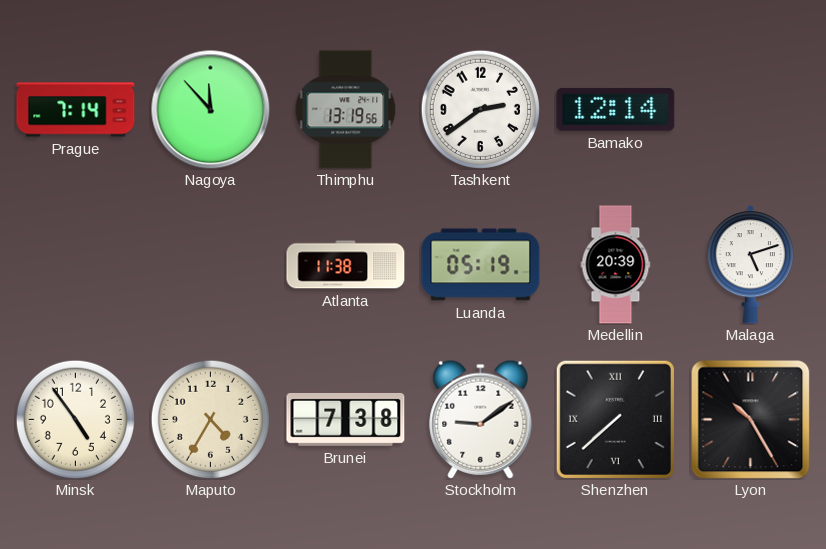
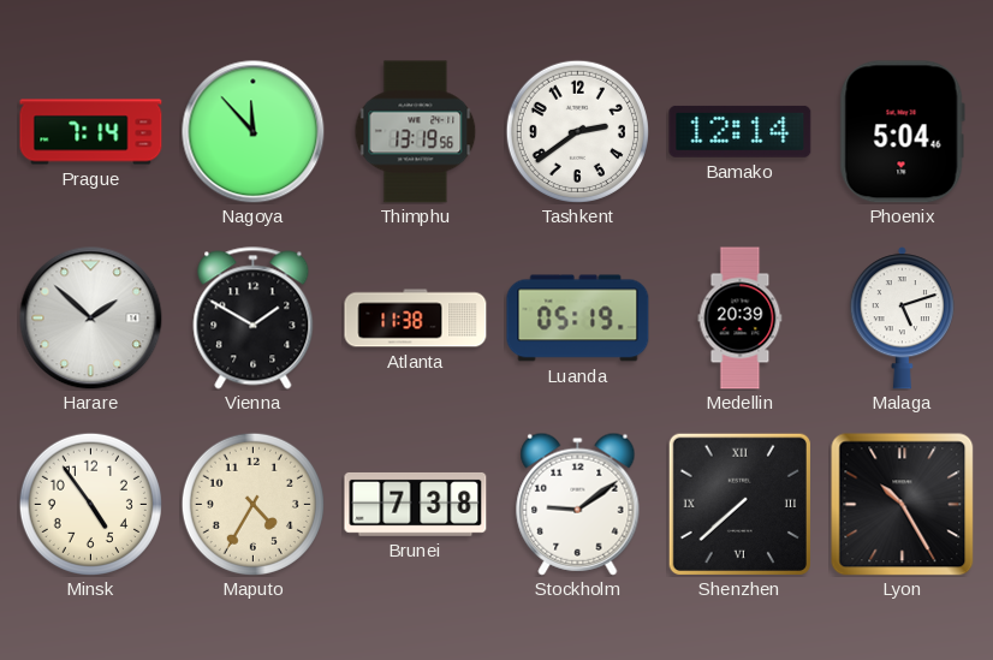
Phoenix: none -> 5:04
Harare: none -> 1:52
Vienna: none -> 1:50
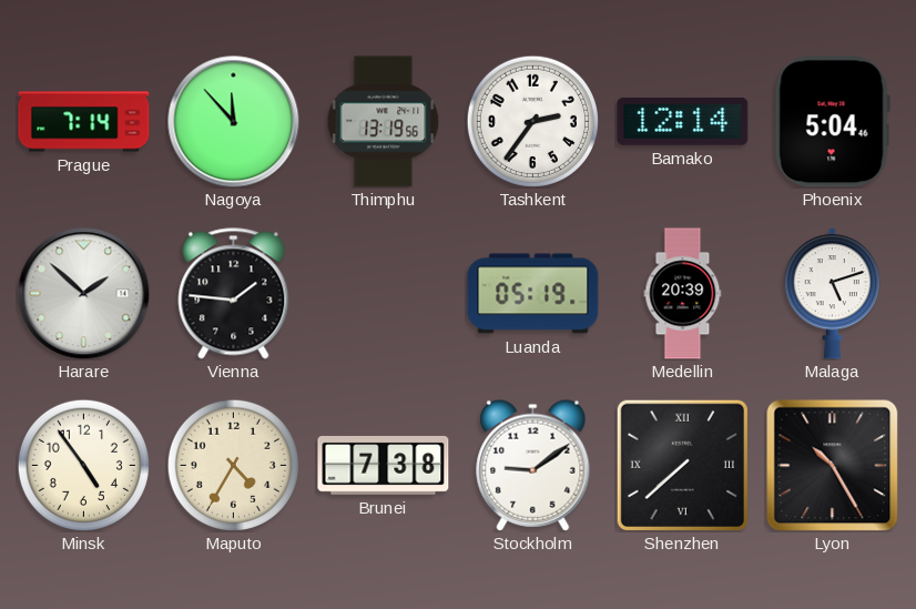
Tashkent: 2:39 -> 2:36
Vienna: 1:50 -> 1:46
Atlanta: 11:38 -> none
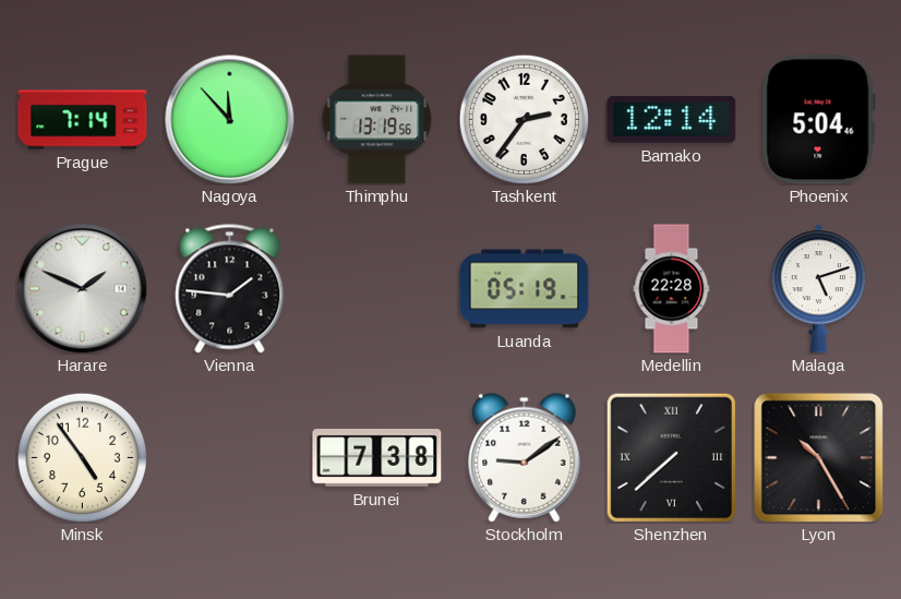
Harare: 1:52 -> 1:49
Medellin: 20:39 -> 22:28
Maputo: 4:35 -> none
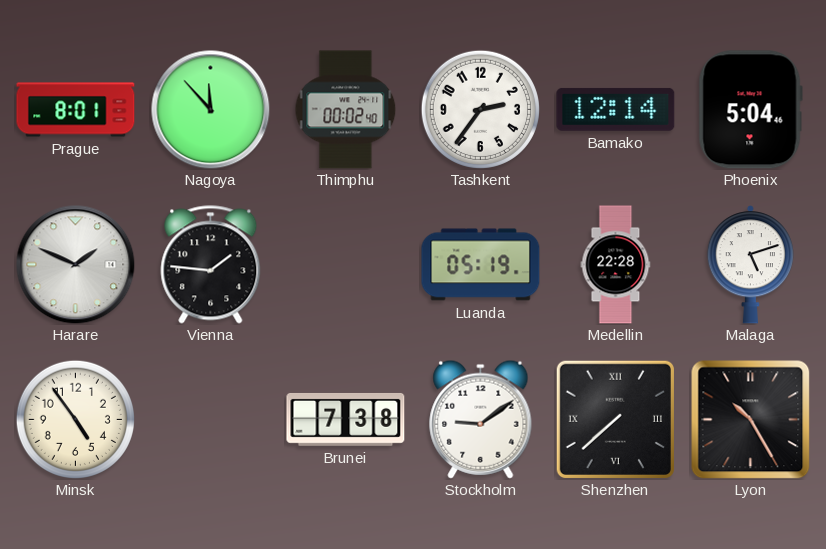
Prague: 7:14 -> 8:01
Thimphu: 13:19 -> 00:02
